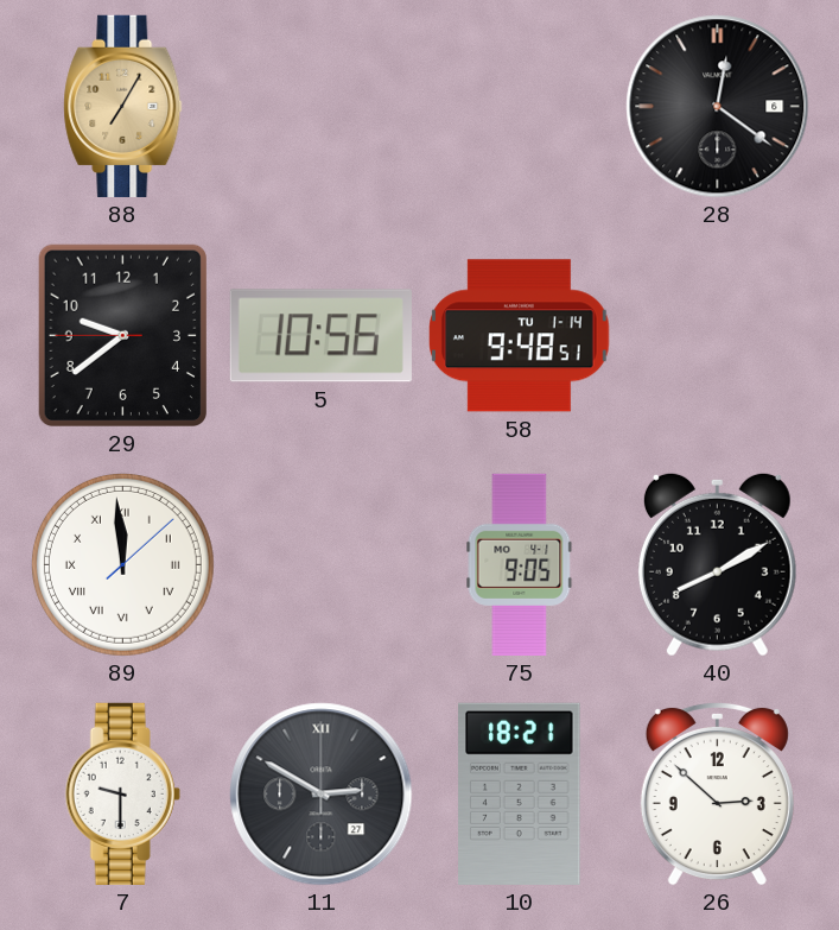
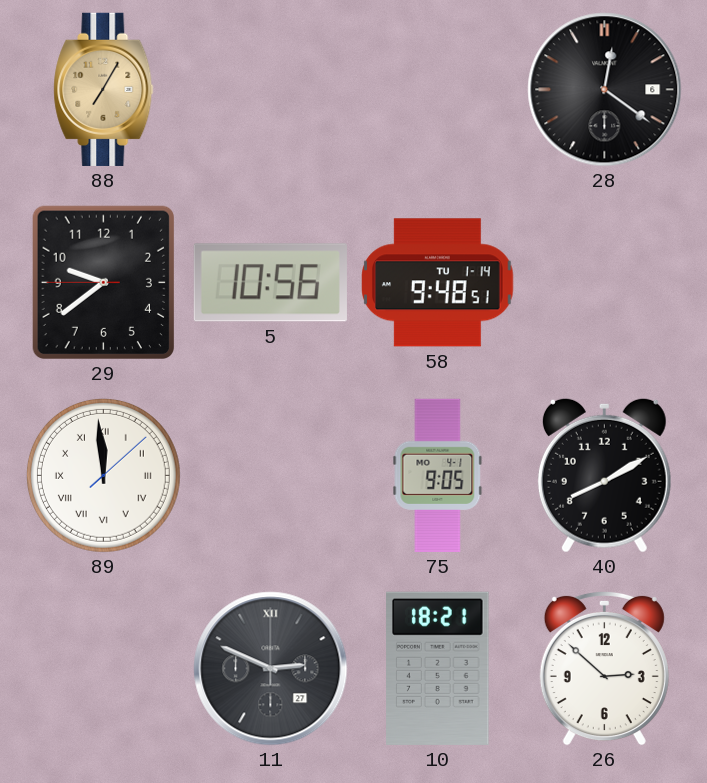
7: 9:30 -> none
11: 2:50 -> 2:49
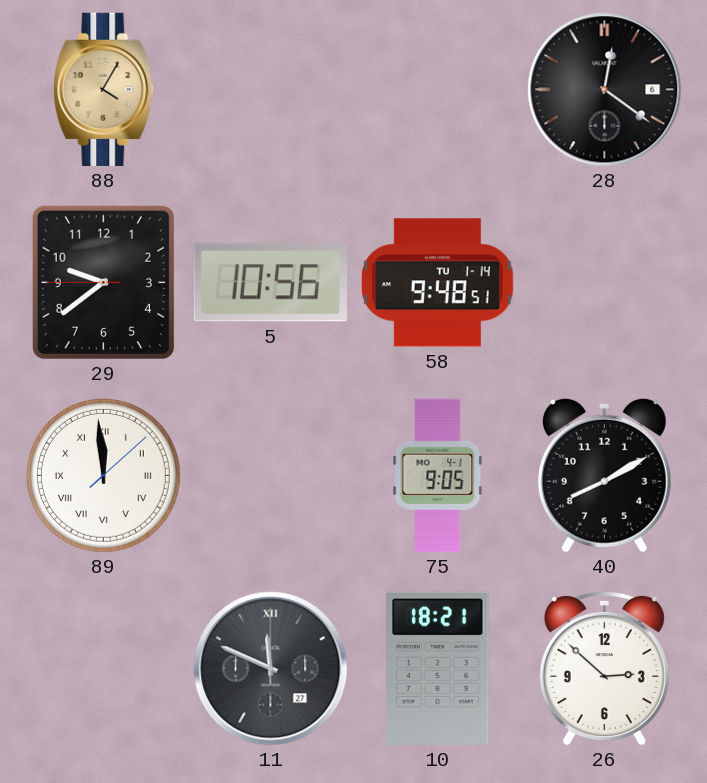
88: 7:05 -> 4:05
11: 2:49 -> 11:49
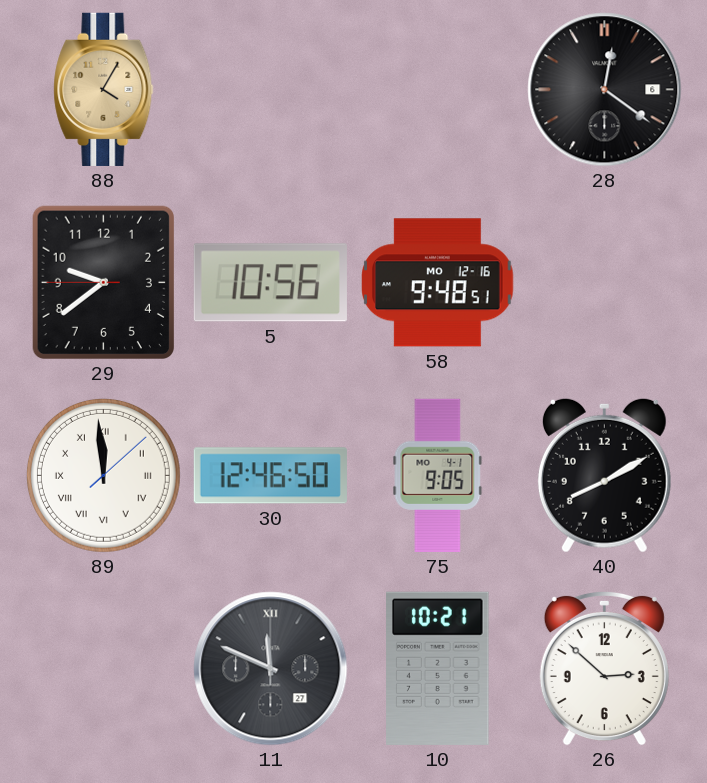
58 date: TU 1-14 -> MO 12-16
30: none -> 12:46
10: 18:21 -> 10:21
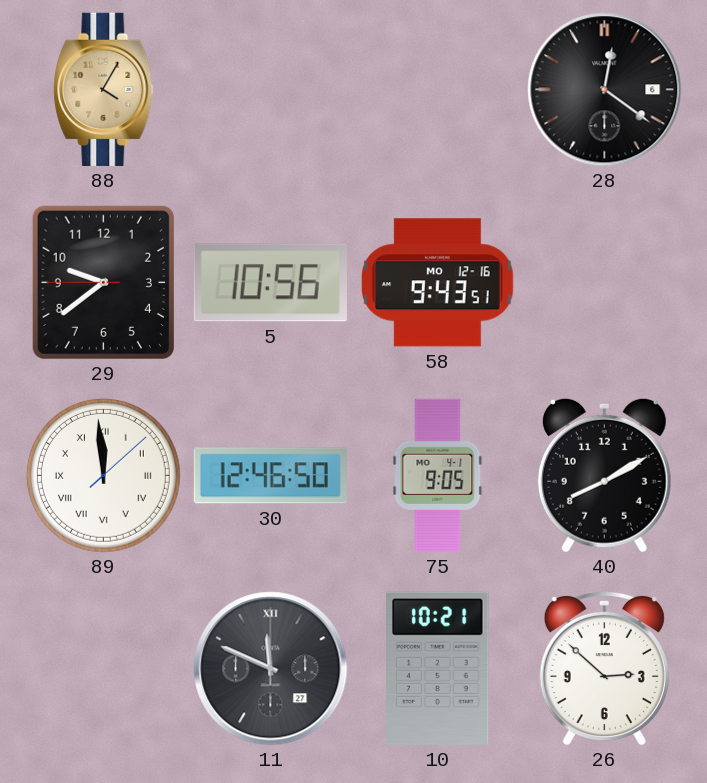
58: 9:48 -> 9:43
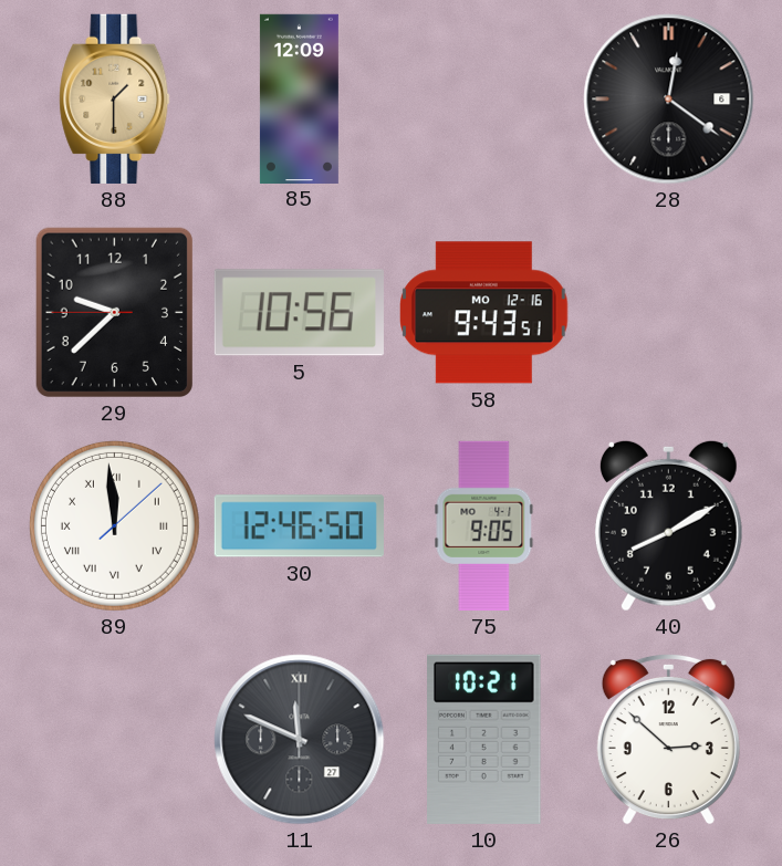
88: 4:05 -> 1:30
85: none -> 12:09
29: 9:38 -> 9:37
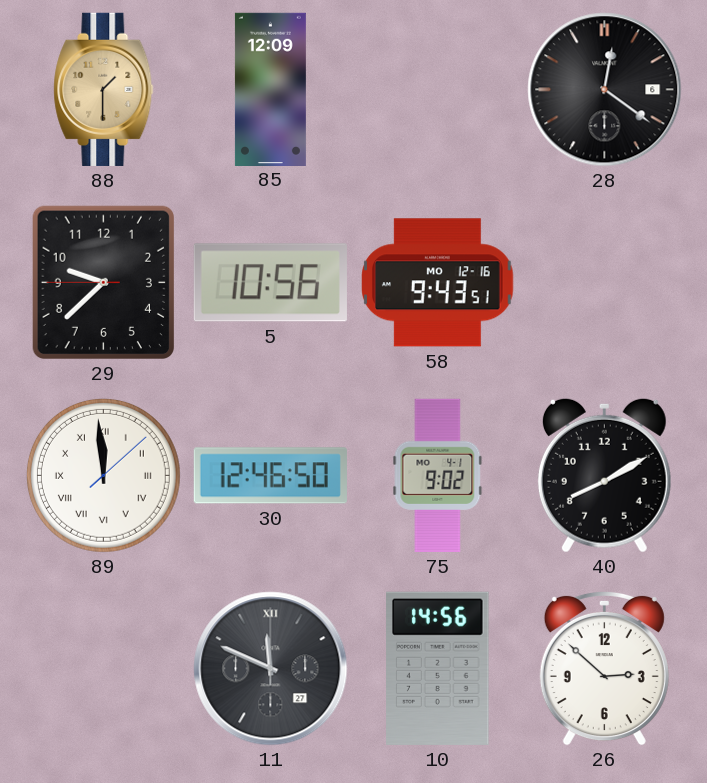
75: 9:05 -> 9:02
10: 10:21 -> 14:56
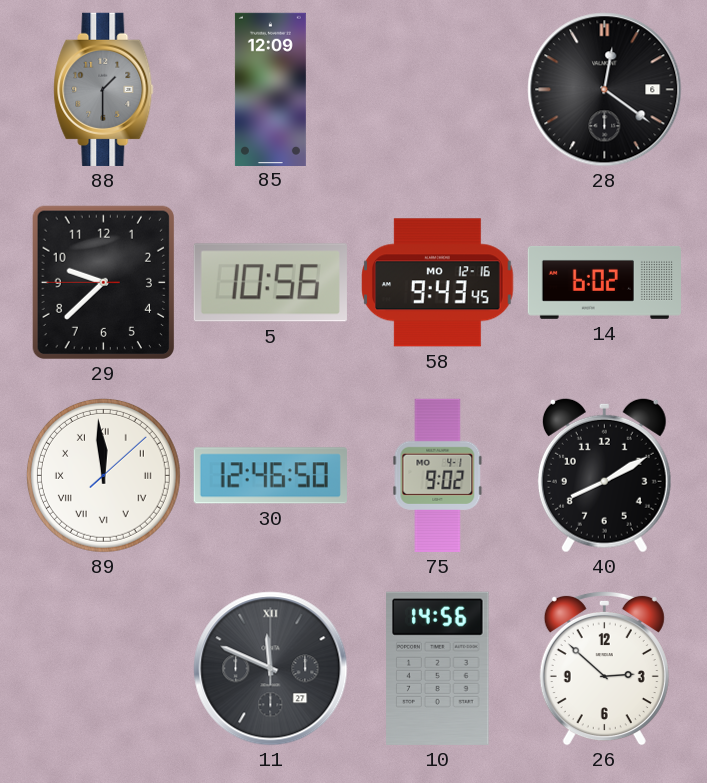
88 dial: champagne -> grey
58: 9:43:51 -> 9:43:45
14: none -> 6:02
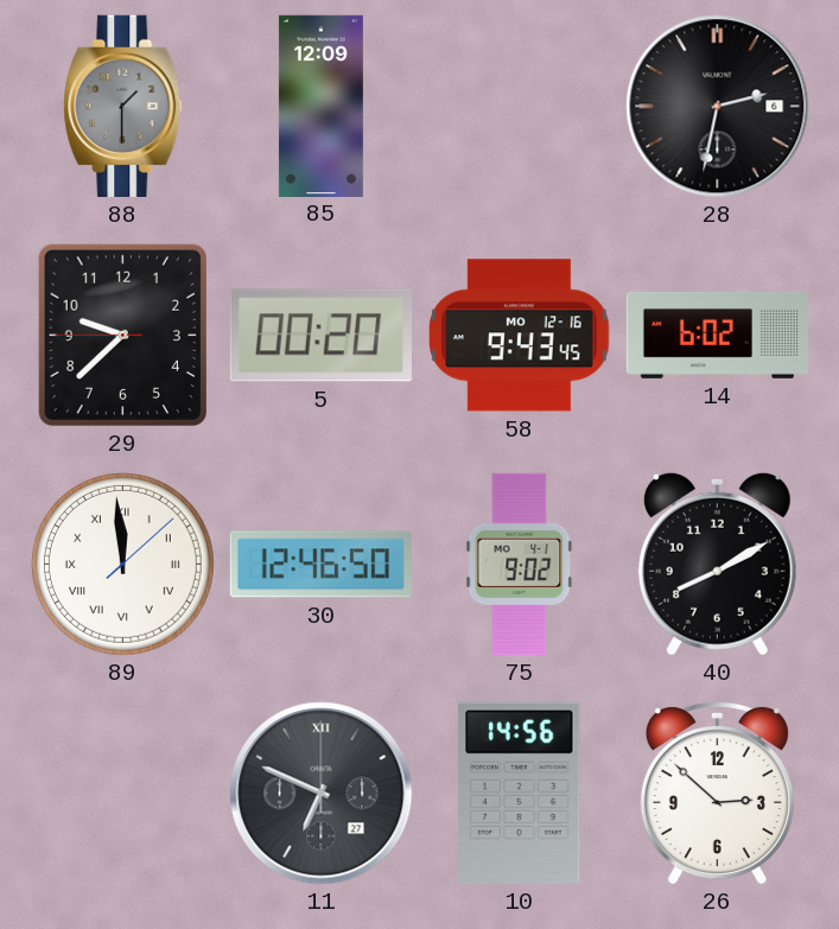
28: 12:21 -> 2:32
5: 10:56 -> 00:20
11: 11:49 -> 6:49
